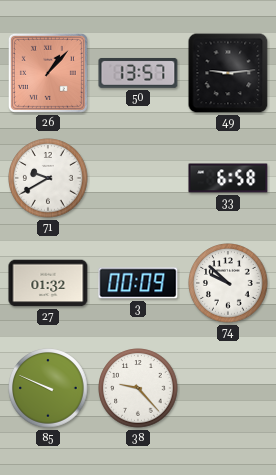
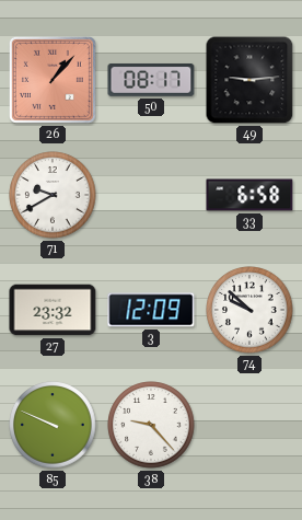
50: 13:57 -> 08:17
27: 01:32 -> 23:32
3: 00:09 -> 12:09
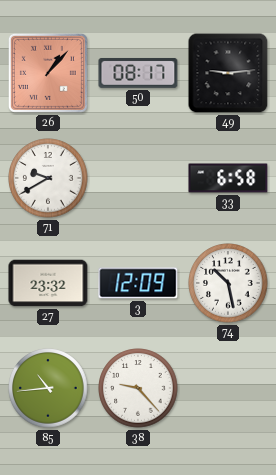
74: 9:52 -> 10:28
85: 9:49 -> 10:44
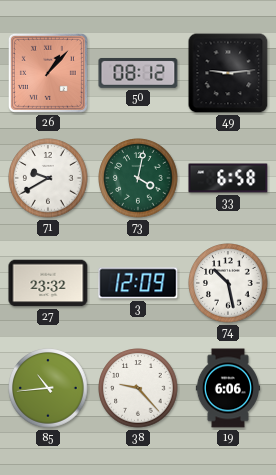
50: 08:17 -> 08:12
73: none -> 4:02
19: none -> 6:06
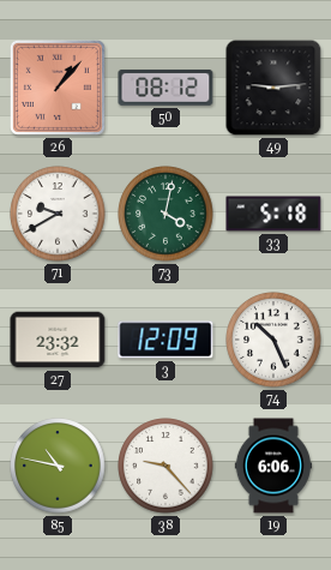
33: 6:58 -> 5:18
74: 10:28 -> 10:26
85: 10:44 -> 10:47
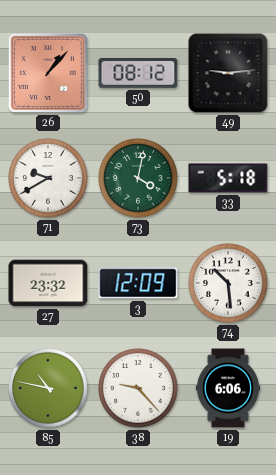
74: 10:26 -> 10:29
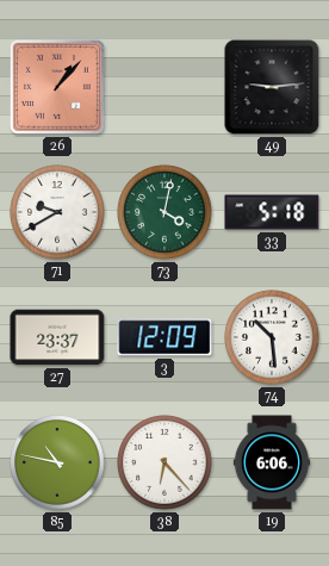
50: 08:12 -> none
27: 23:32 -> 23:37
38: 9:23 -> 6:23
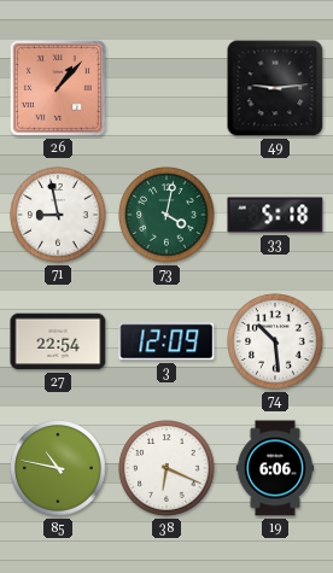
71: 9:40 -> 8:58
27: 23:37 -> 22:54
38: 6:23 -> 6:19
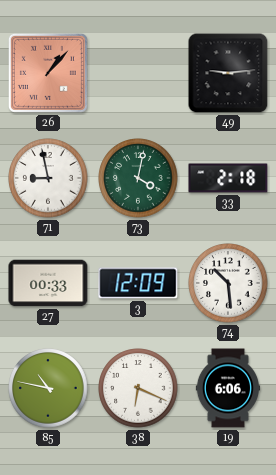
33: 5:18 -> 2:18
27: 22:54 -> 00:33
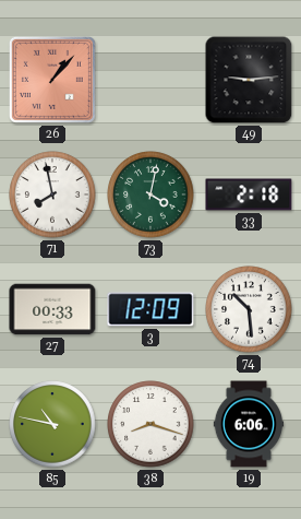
71: 8:58 -> 7:58
38: 6:19 -> 8:18
